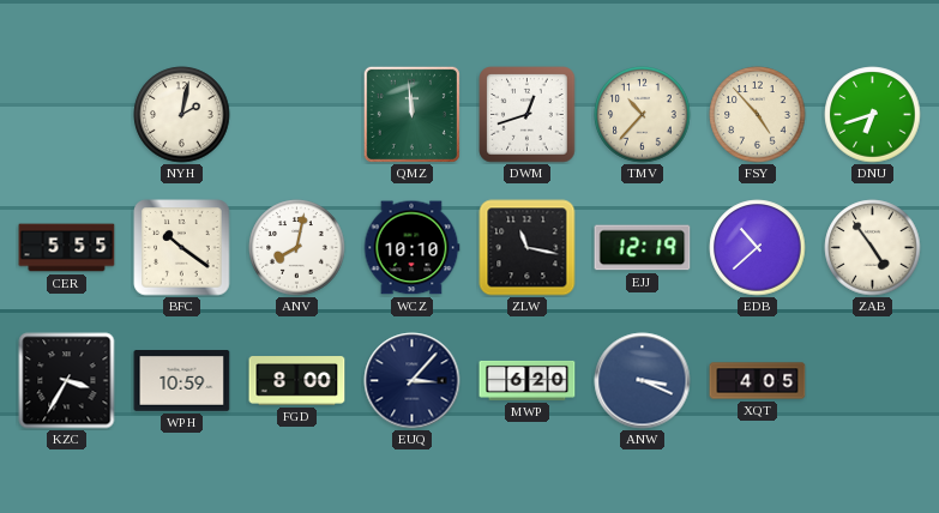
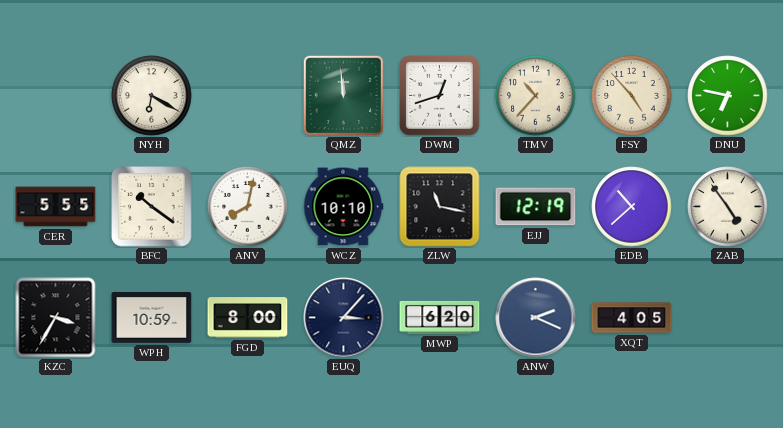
NYH: 2:02 -> 6:20
DNU: 6:42 -> 6:47
ANW: 3:19 -> 2:19
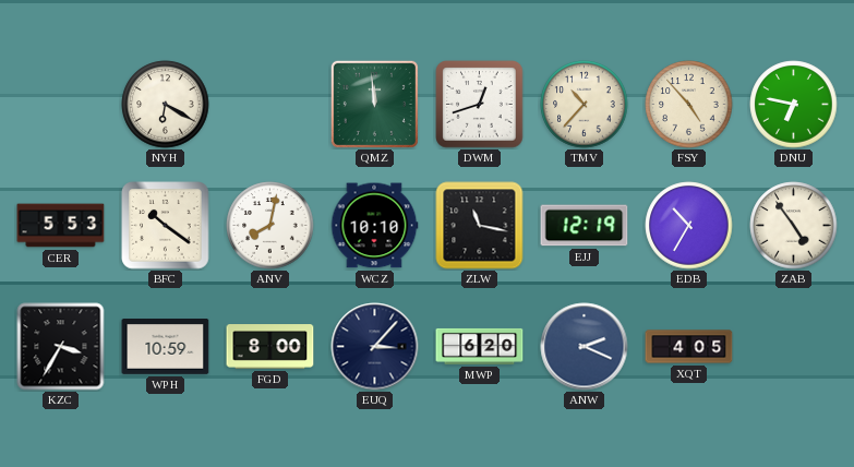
CER: 5:55 -> 5:53
EDB: 10:38 -> 10:35
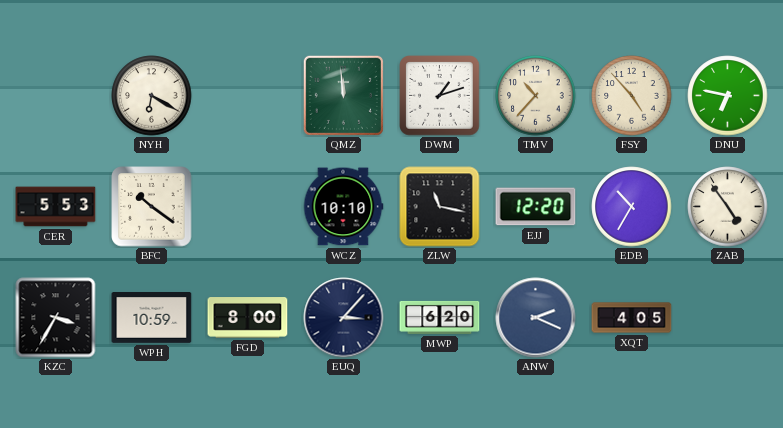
DWM: 12:42 -> 1:12
ANV: 8:02 -> none
EJJ: 12:19 -> 12:20
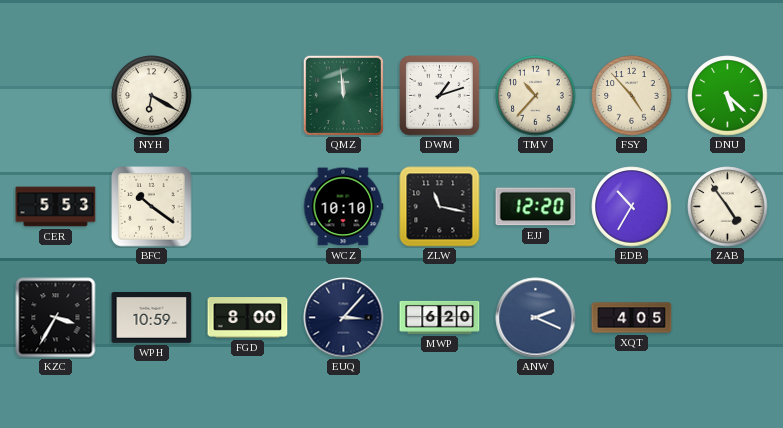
DNU: 6:47 -> 5:22
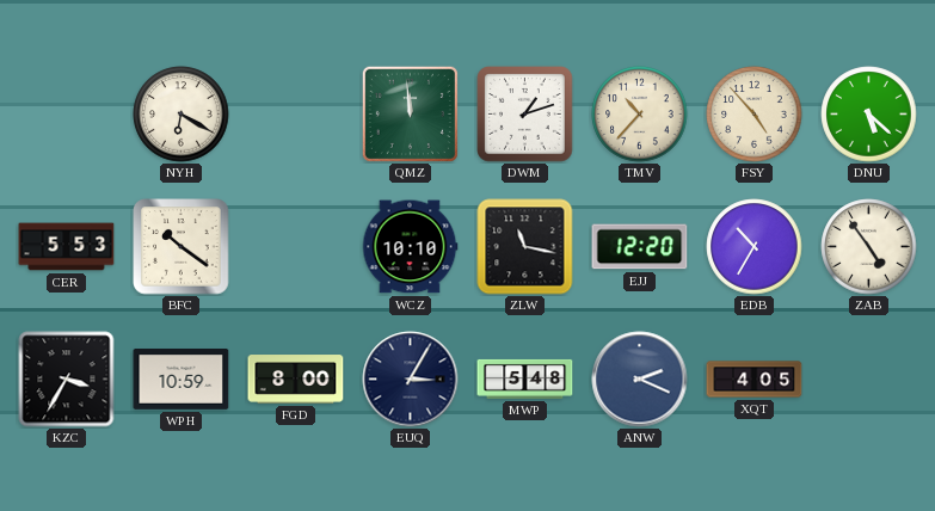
EUQ: 3:07 -> 3:05
MWP: 6:20 -> 5:48
